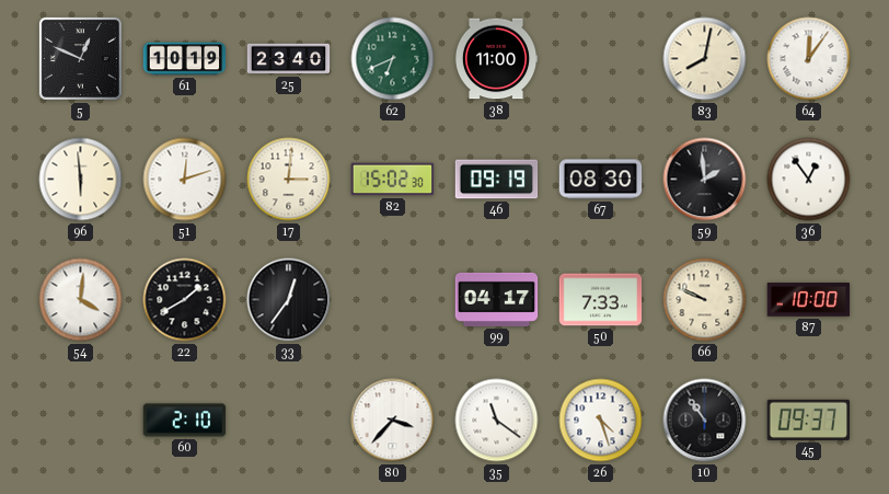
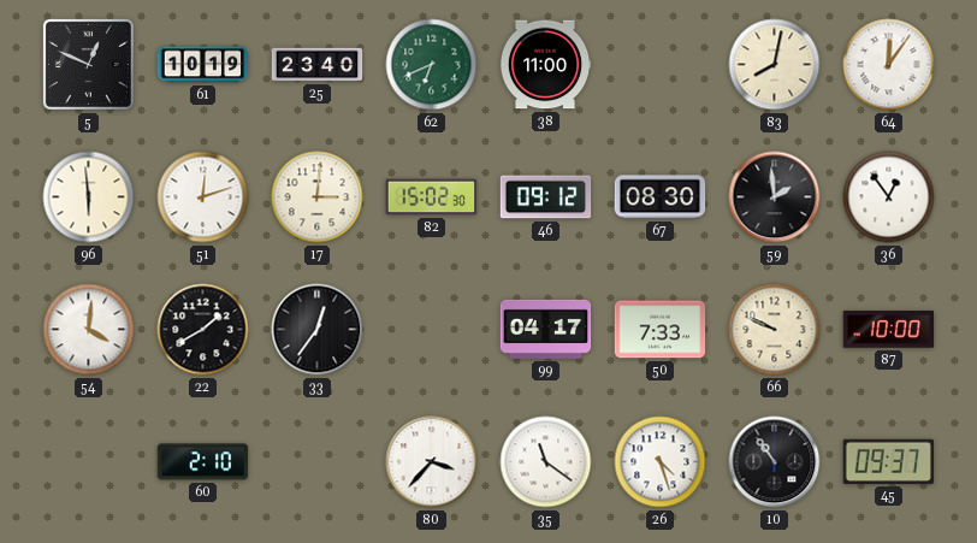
46: 09:19 -> 09:12
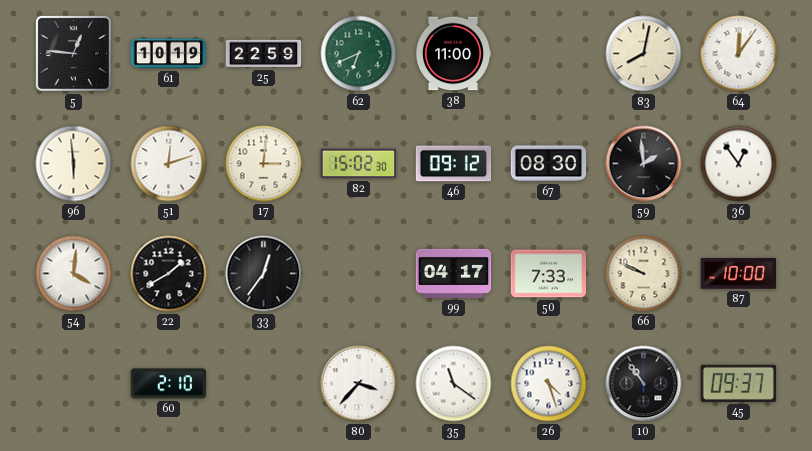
5: 12:49 -> 12:46
25: 23:40 -> 22:59
